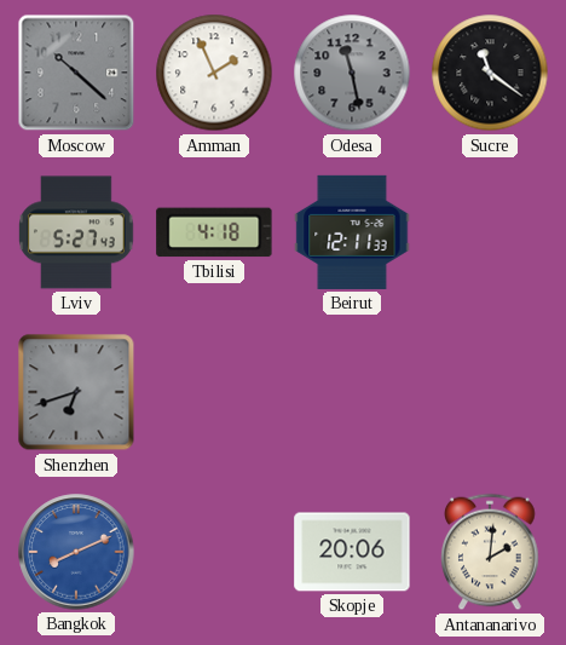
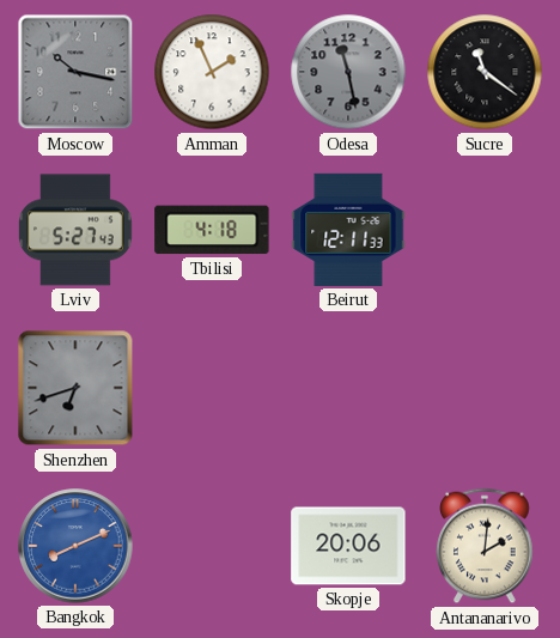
Moscow: 10:22 -> 10:17
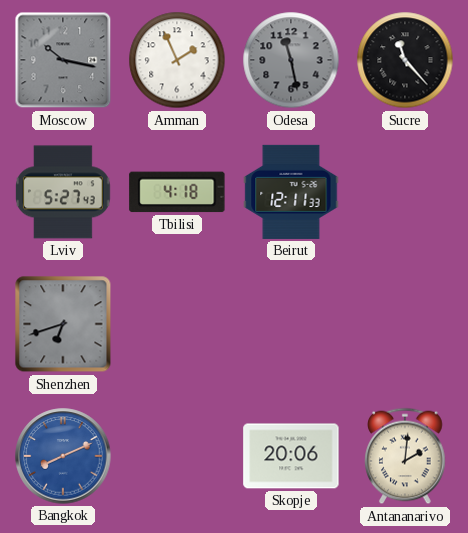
Sucre: 11:21 -> 11:23
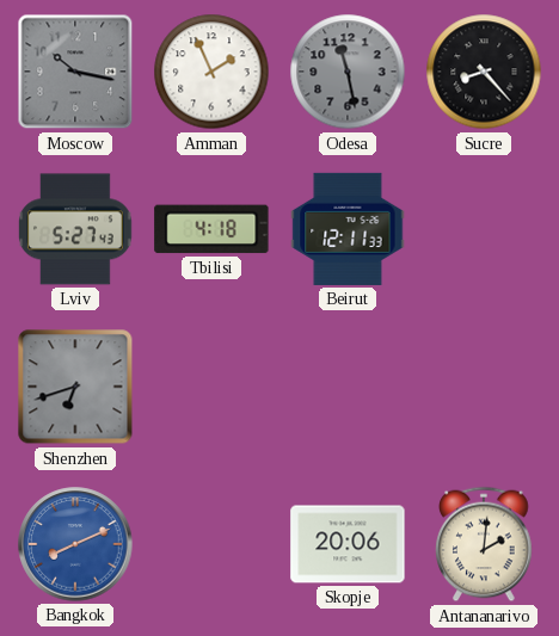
Sucre: 11:23 -> 8:23
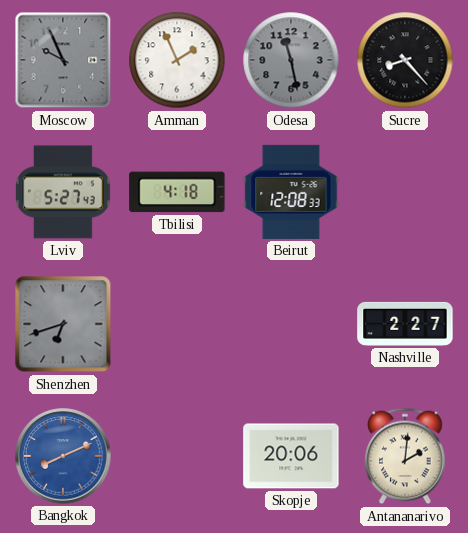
Moscow: 10:17 -> 9:56
Beirut: 12:11 -> 12:08
Nashville: none -> 2:27
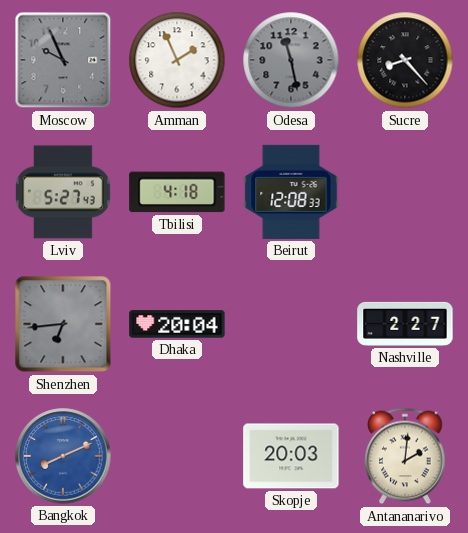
Shenzhen: 6:42 -> 6:44
Dhaka: none -> 20:04
Skopje: 20:06 -> 20:03
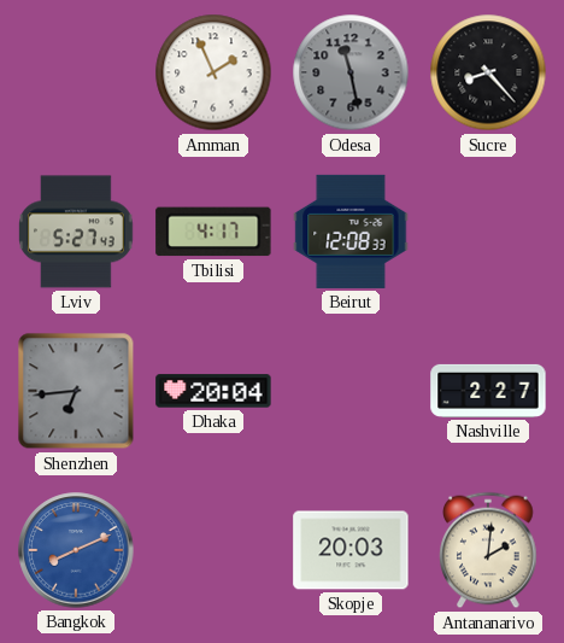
Moscow: 9:56 -> none
Tbilisi: 4:18 -> 4:17
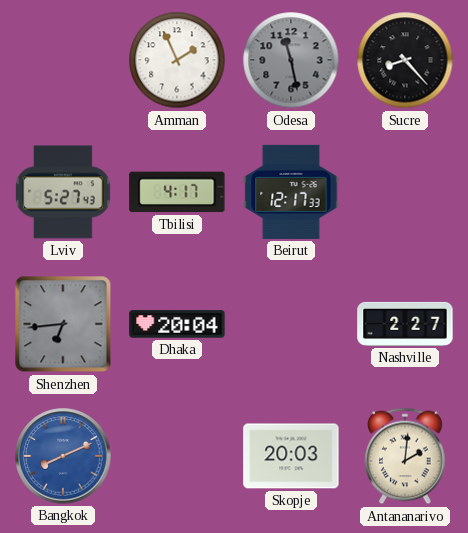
Beirut: 12:08 -> 12:17
